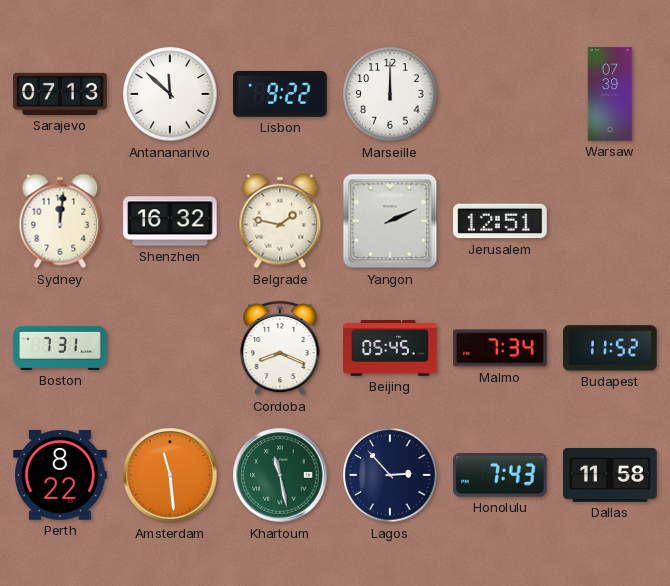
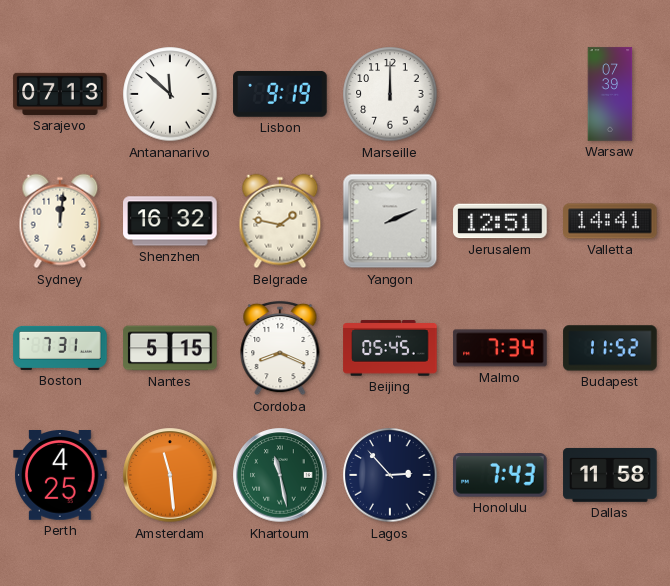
Lisbon: 9:22 -> 9:19
Valletta: none -> 14:41
Nantes: none -> 5:15
Perth: 8:22 -> 4:25
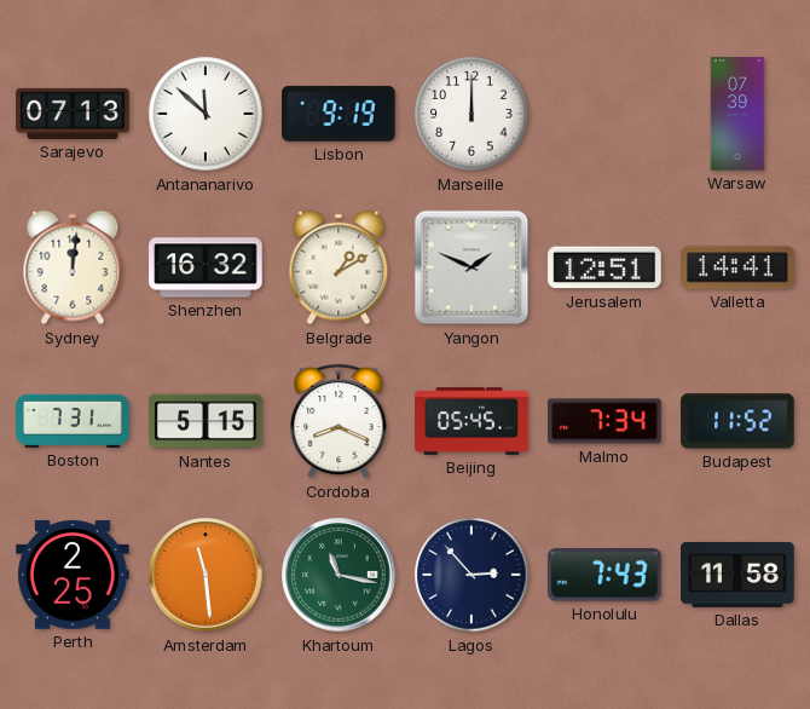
Belgrade: 1:47 -> 1:10
Yangon: 2:11 -> 1:49
Perth: 4:25 -> 2:25
Khartoum: 11:28 -> 11:17
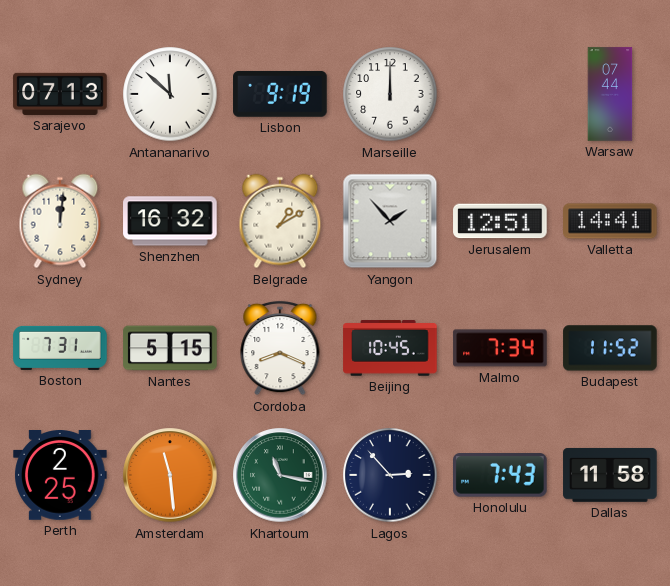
Warsaw: 07:39 -> 07:44
Yangon: 1:49 -> 1:53
Beijing: 05:45 -> 10:45
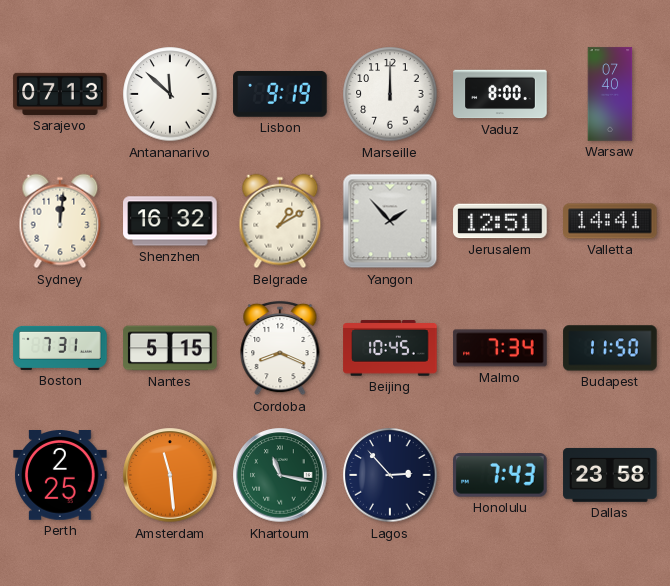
Vaduz: none -> 8:00
Warsaw: 07:44 -> 07:40
Budapest: 11:52 -> 11:50
Dallas: 11:58 -> 23:58
